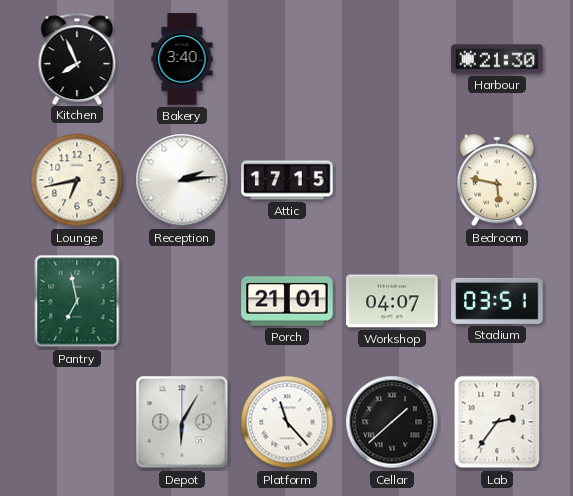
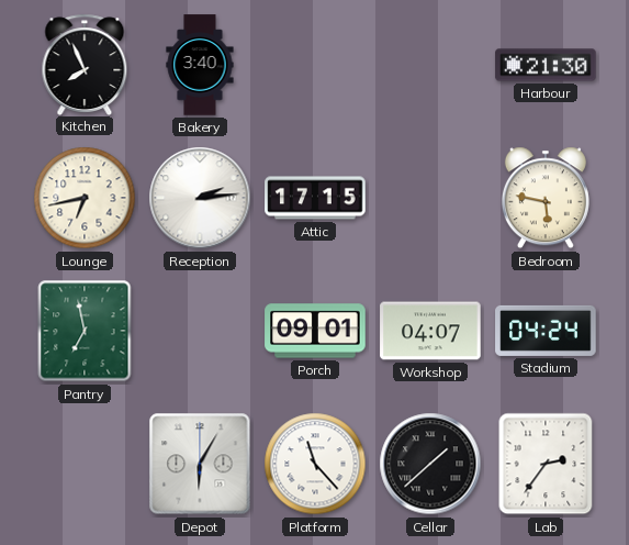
Porch: 21:01 -> 09:01
Stadium: 03:51 -> 04:24
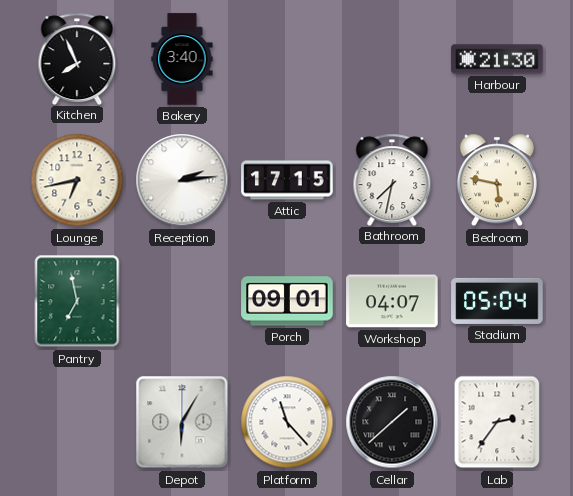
Bathroom: none -> 7:32
Stadium: 04:24 -> 05:04
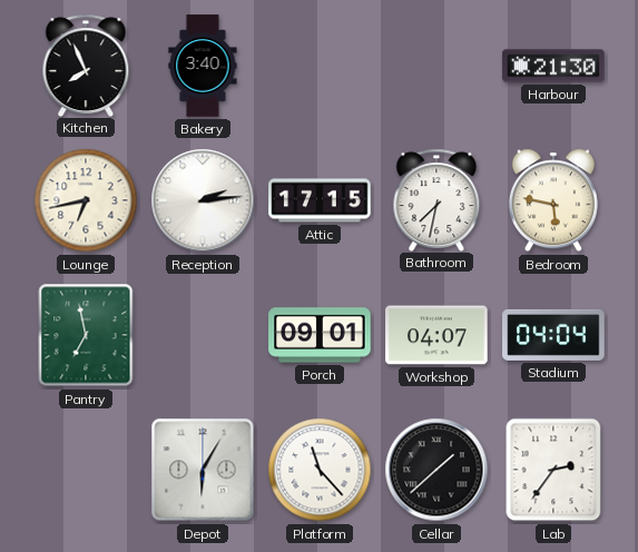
Stadium: 05:04 -> 04:04
